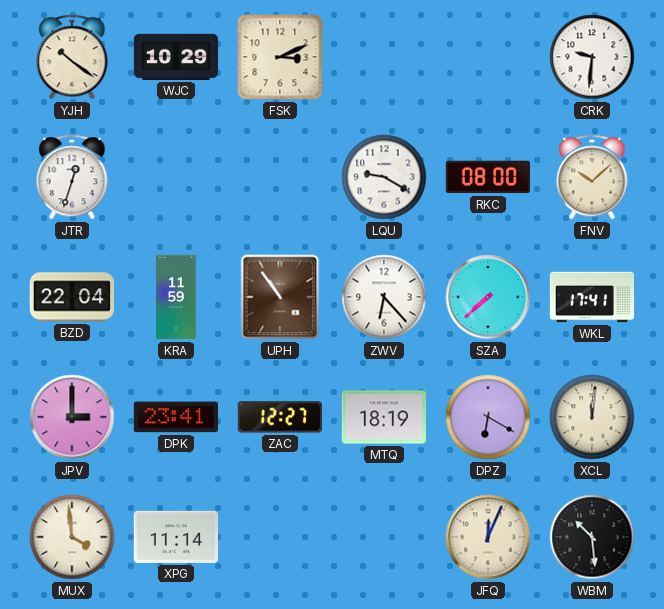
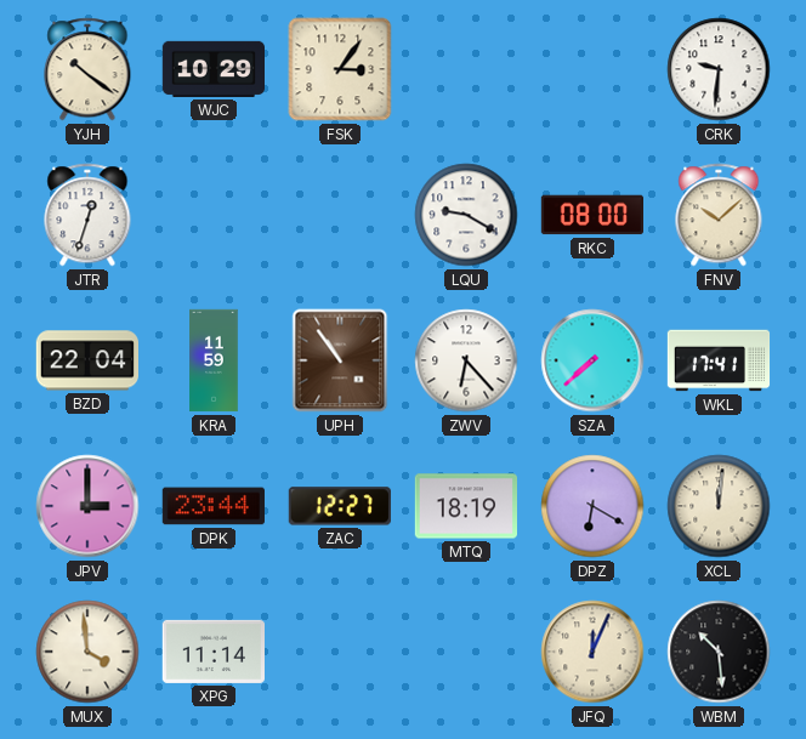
FSK: 3:11 -> 3:06
DPK: 23:41 -> 23:44
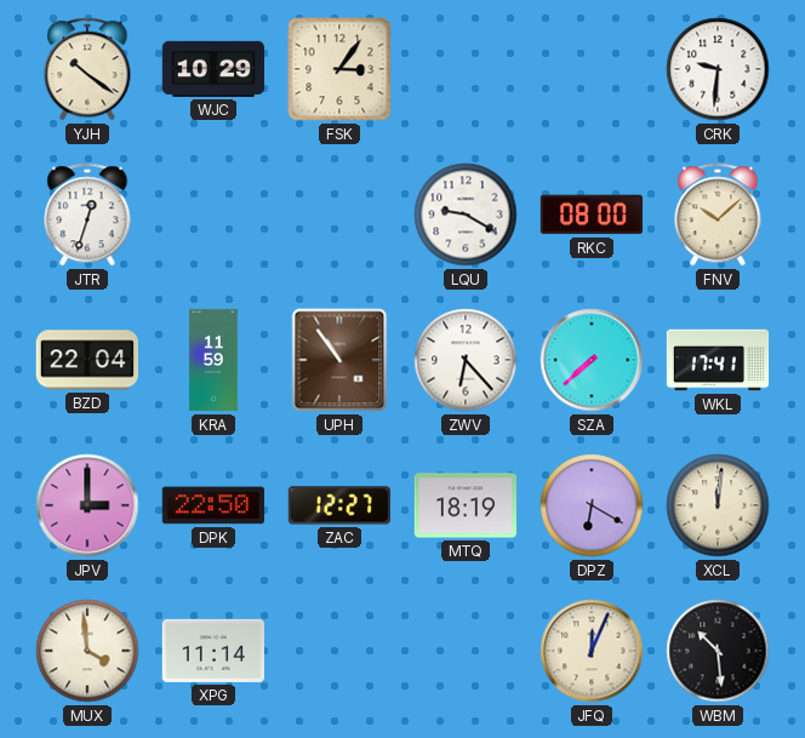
DPK: 23:44 -> 22:50
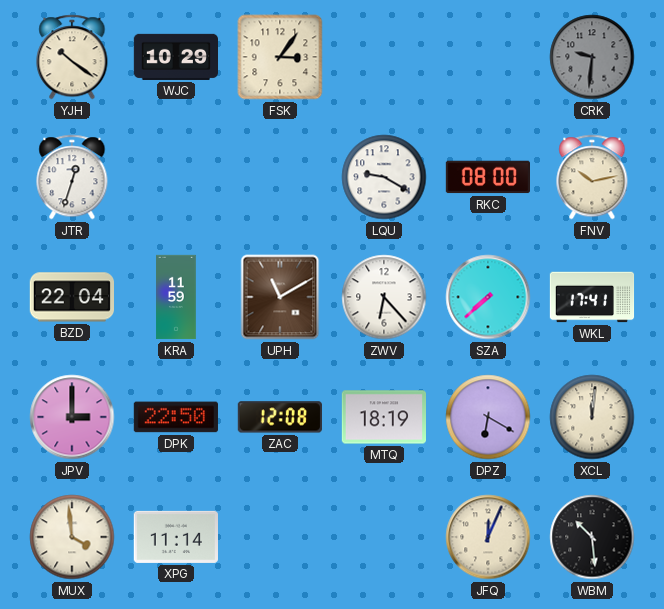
CRK dial: white -> grey
FNV: 10:08 -> 10:13
UPH: 10:54 -> 11:10
ZAC: 12:27 -> 12:08
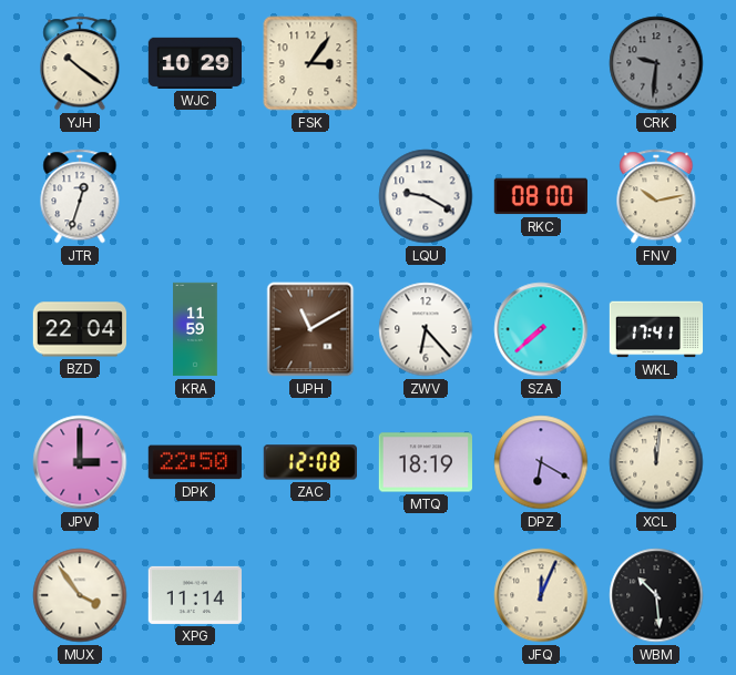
MUX: 3:59 -> 3:54
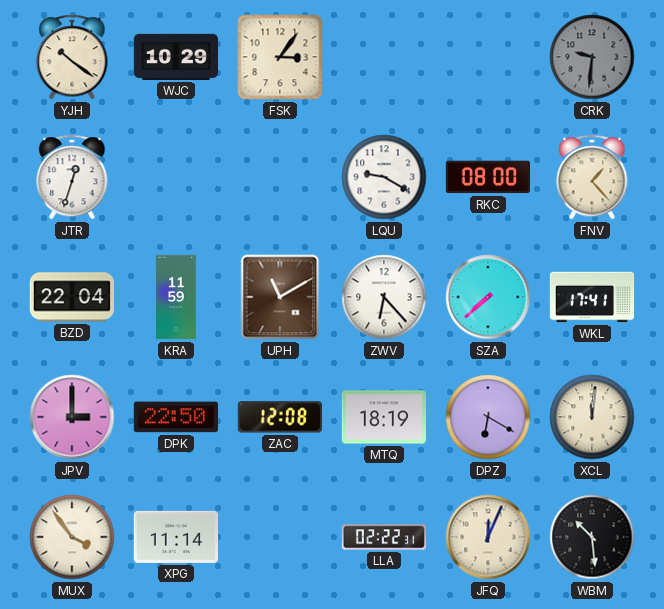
FNV: 10:13 -> 1:23
LLA: none -> 02:22
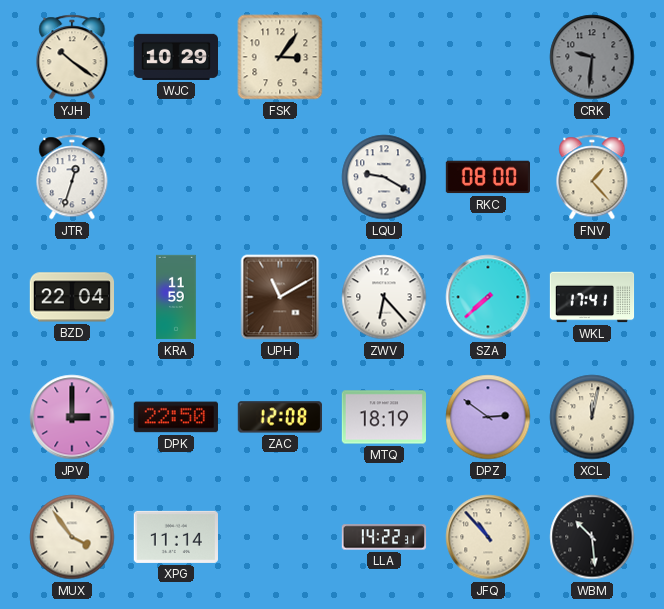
DPZ: 6:20 -> 2:51
XCL: 12:01 -> 12:02
LLA: 02:22 -> 14:22
JFQ: 12:04 -> 10:53
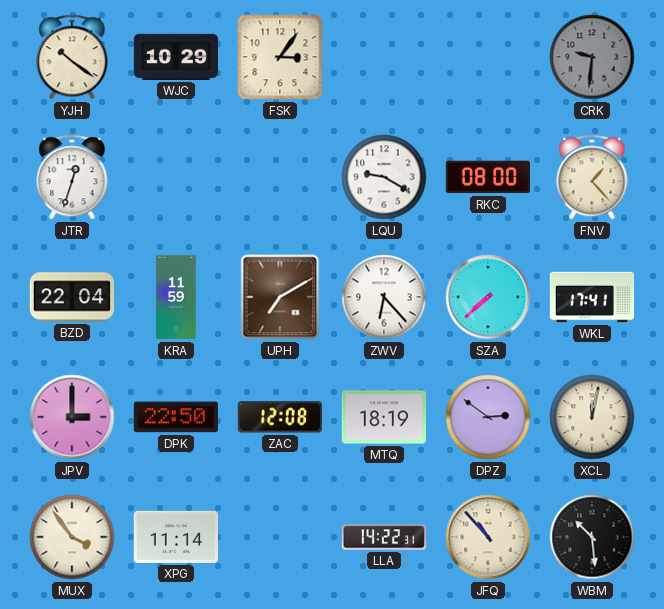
UPH: 11:10 -> 7:10
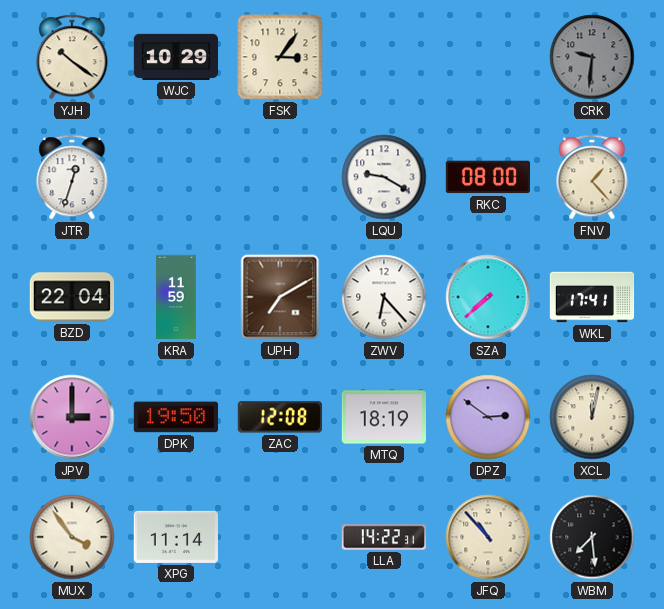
DPK: 22:50 -> 19:50
WBM: 10:29 -> 7:29
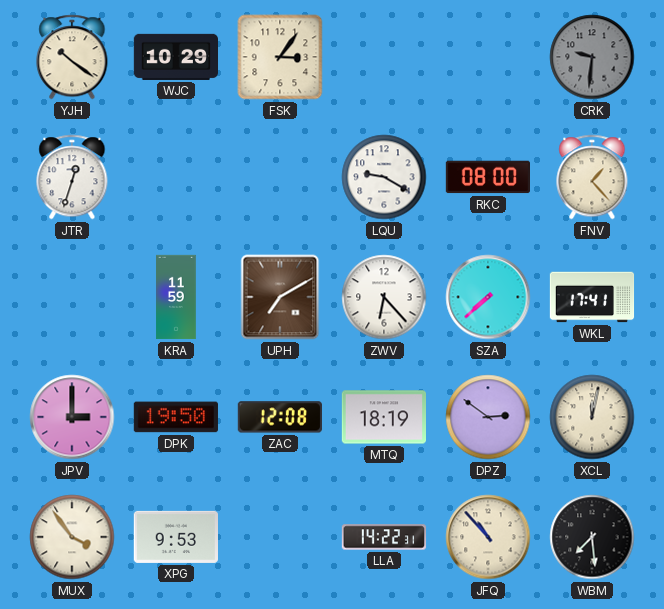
BZD: 22:04 -> none
XPG: 11:14 -> 9:53
